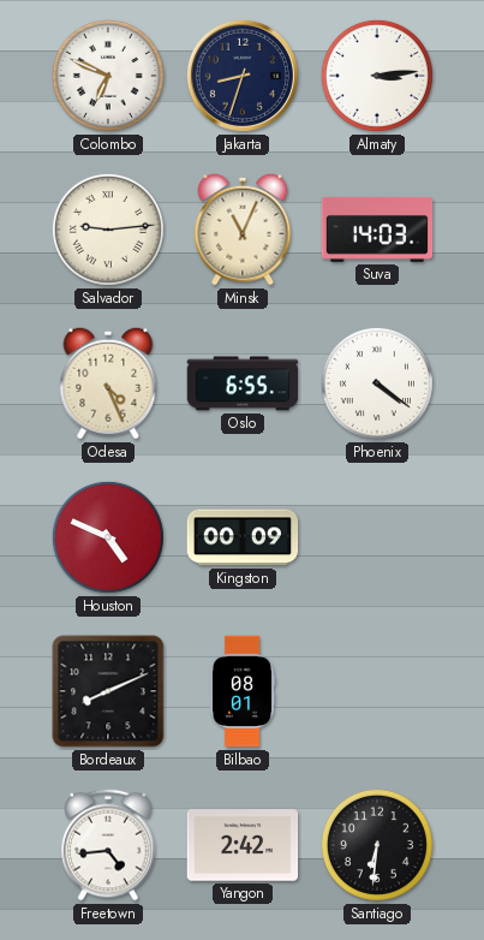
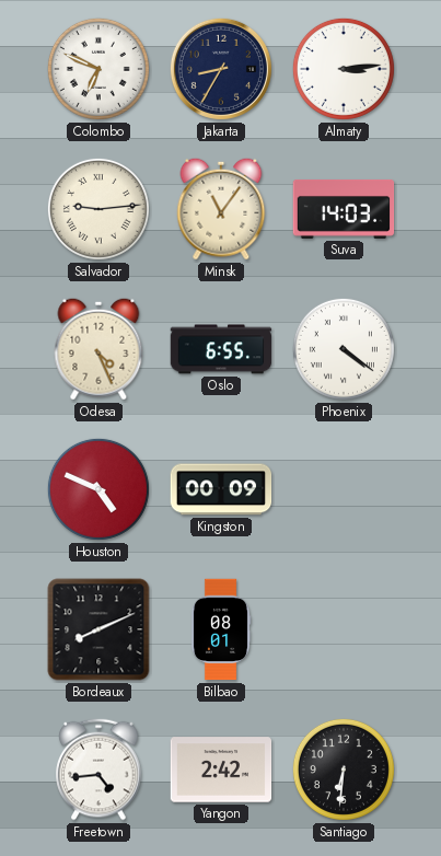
Jakarta: 8:33 -> 8:35
Minsk: 11:04 -> 11:06
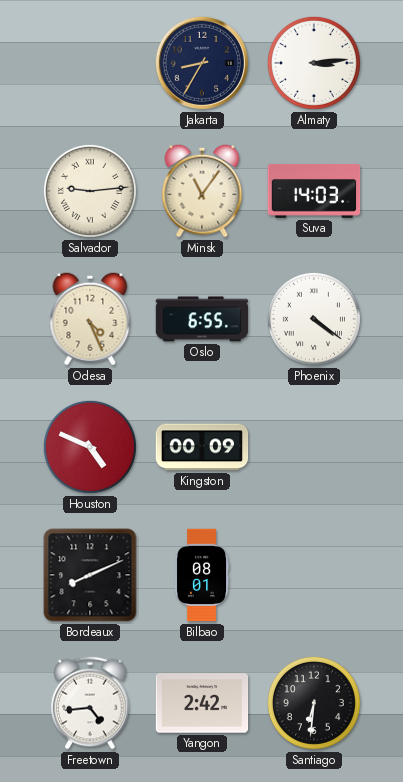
Colombo: 6:49 -> none
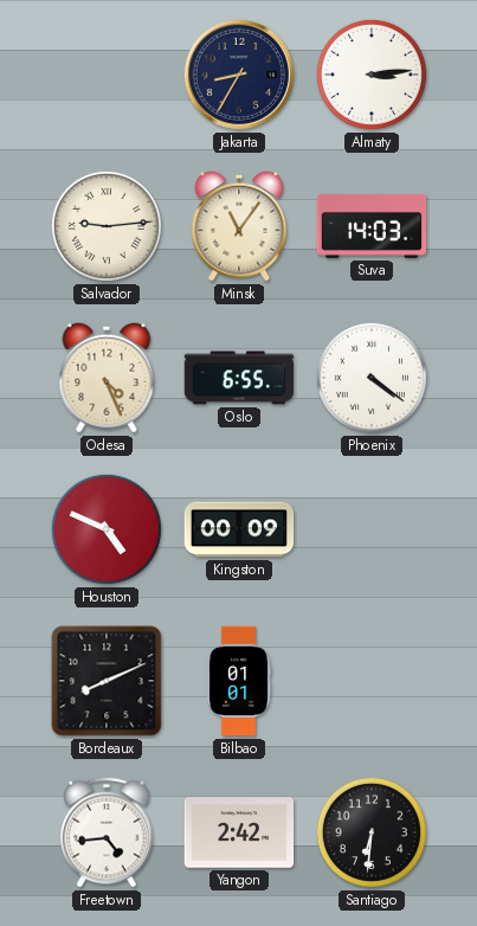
Bilbao: 08:01 -> 01:01
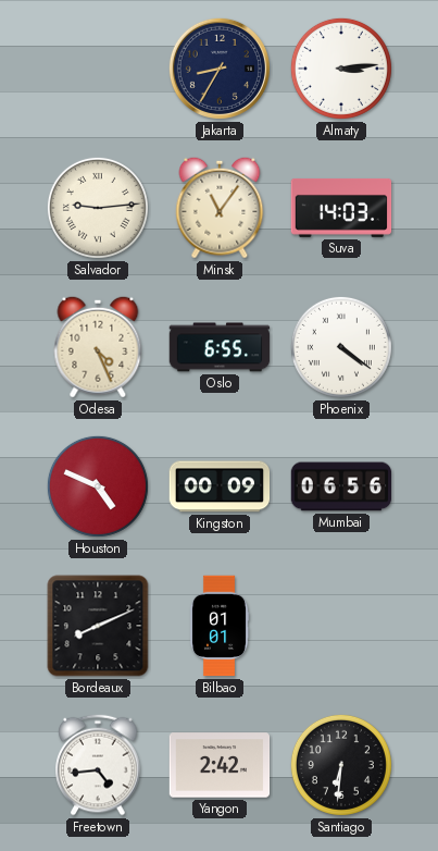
Mumbai: none -> 06:56
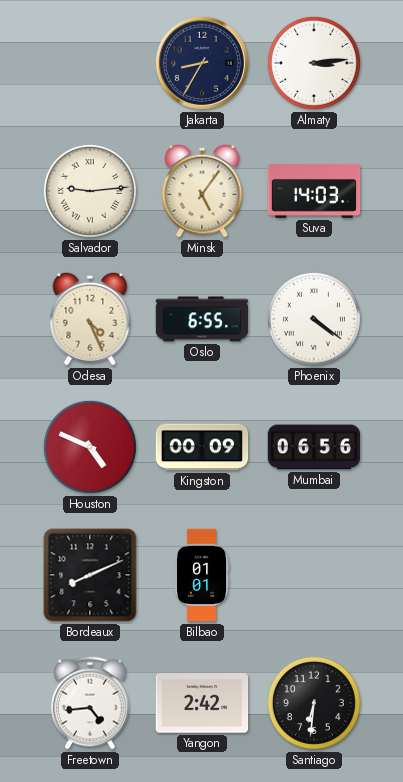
Minsk: 11:06 -> 5:06
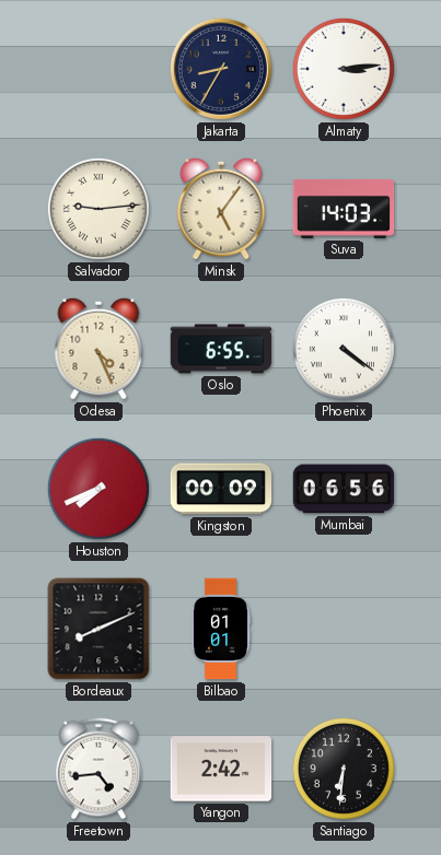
Houston: 4:49 -> 7:41
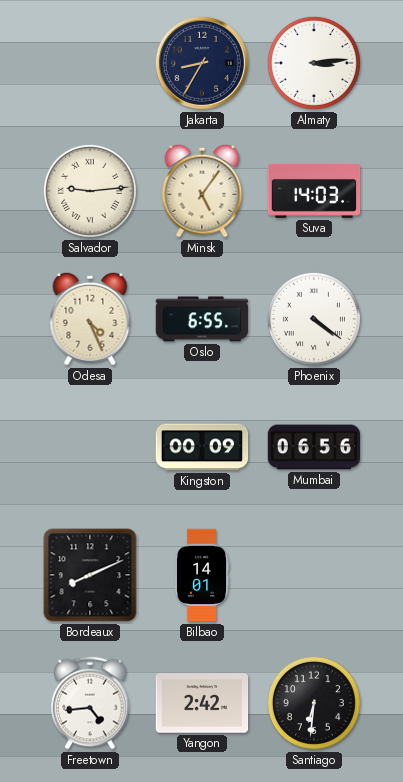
Houston: 7:41 -> none
Bilbao: 01:01 -> 14:01
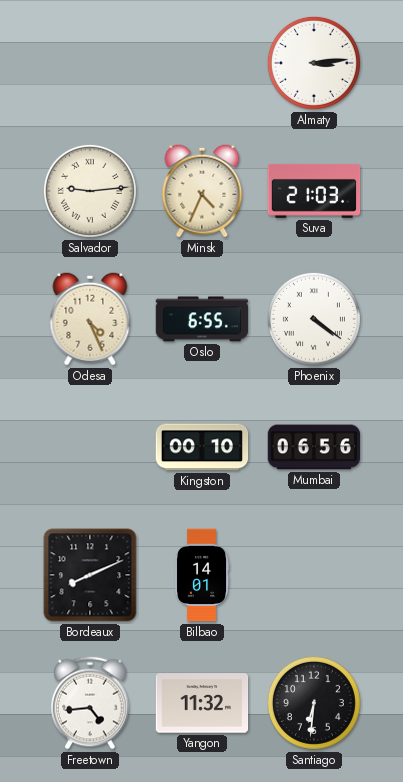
Jakarta: 8:35 -> none
Minsk: 5:06 -> 4:34
Suva: 14:03 -> 21:03
Kingston: 00:09 -> 00:10
Yangon: 2:42 -> 11:32
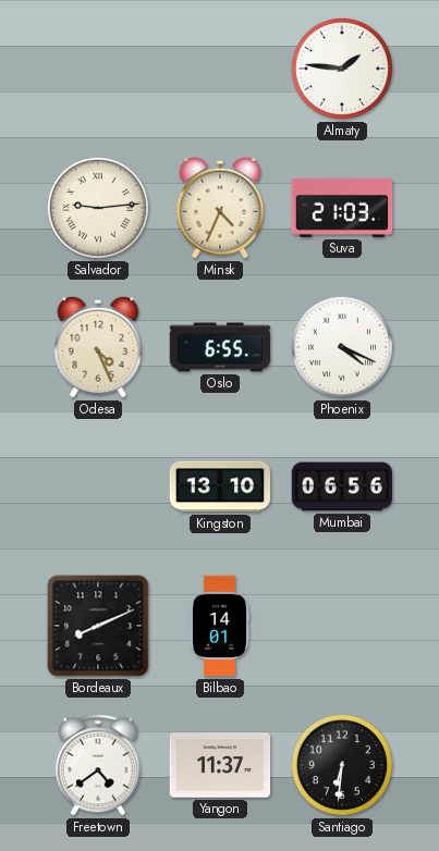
Almaty: 3:14 -> 1:46
Phoenix: 4:21 -> 4:19
Kingston: 00:10 -> 13:10
Freetown: 4:44 -> 4:39
Yangon: 11:32 -> 11:37
